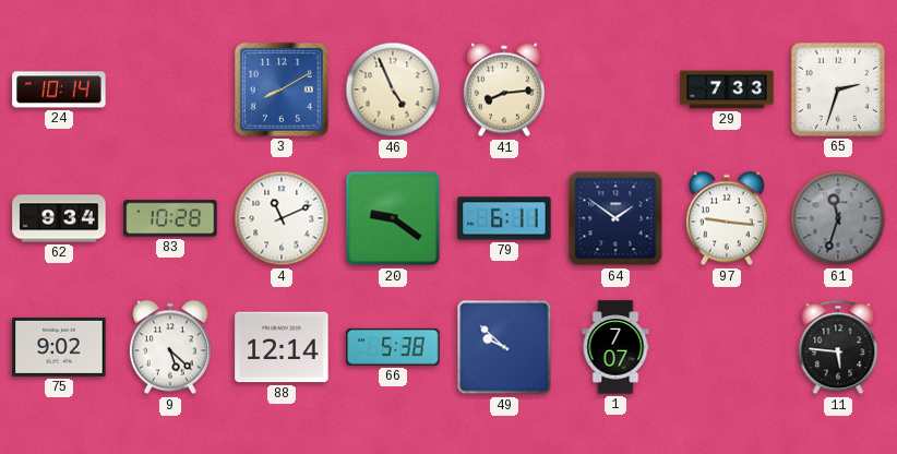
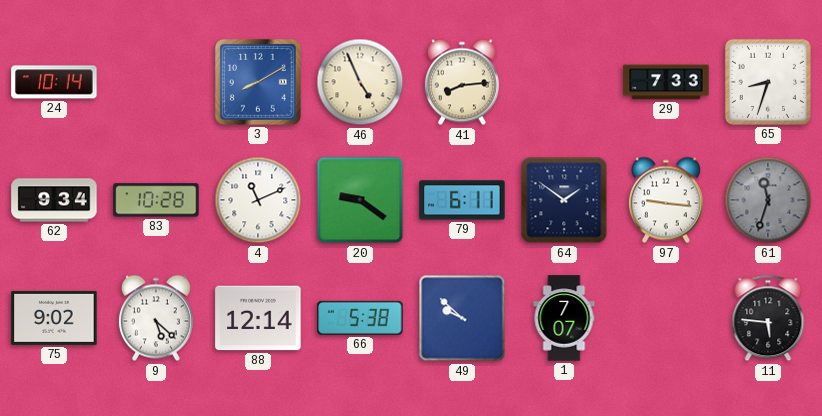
65: 2:33 -> 8:33
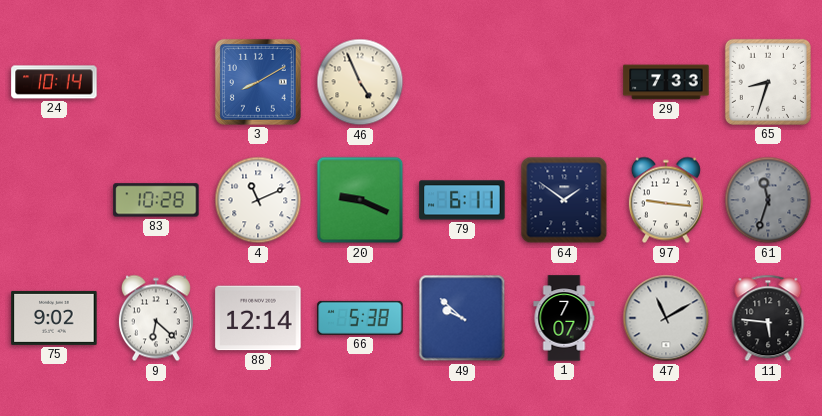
41: 8:14 -> none
62: 9:34 -> none
20: 9:21 -> 9:19
9: 5:22 -> 6:22
47: none -> 11:10
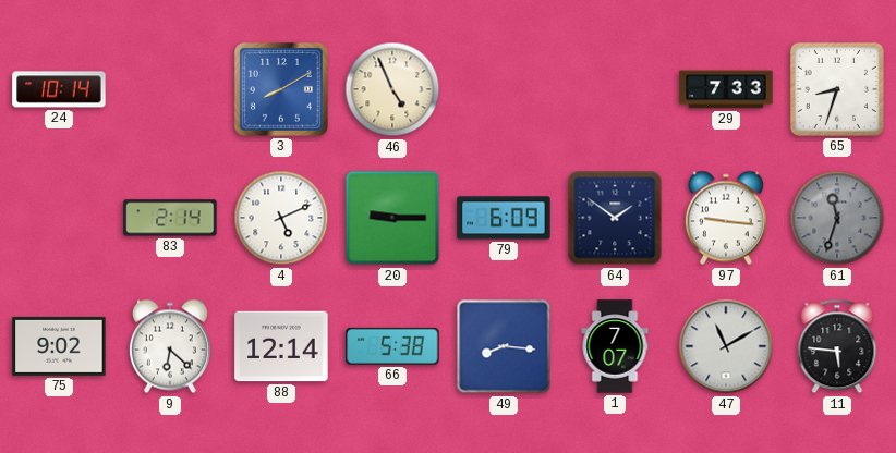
83: 10:28 -> 2:14
4: 11:11 -> 5:11
20: 9:19 -> 9:15
79: 6:11 -> 6:09
49: 9:52 -> 8:16
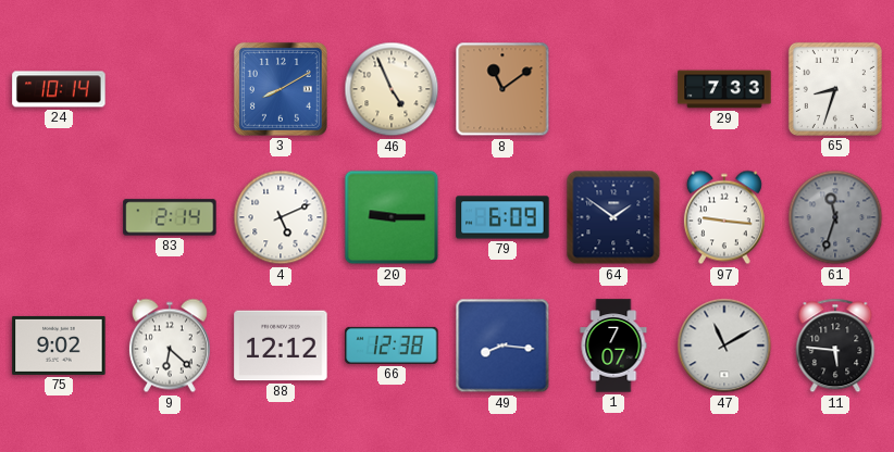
8: none -> 11:09
88: 12:14 -> 12:12
66: 5:38 -> 12:38
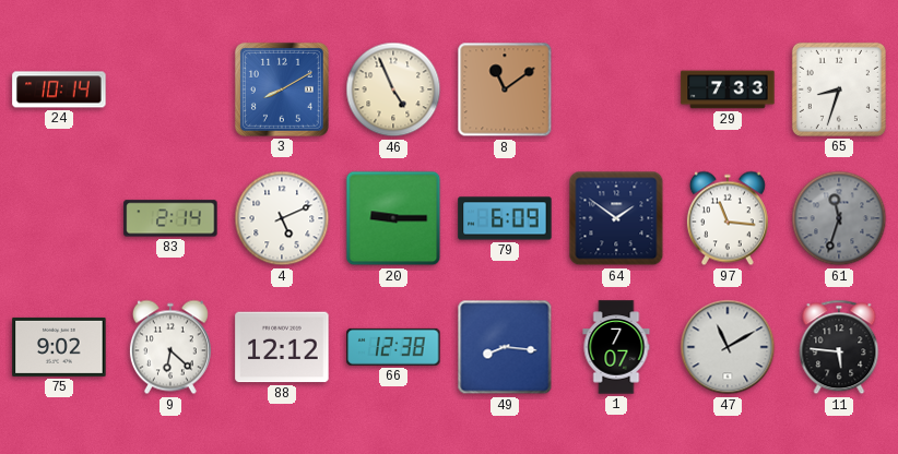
97: 9:16 -> 11:16
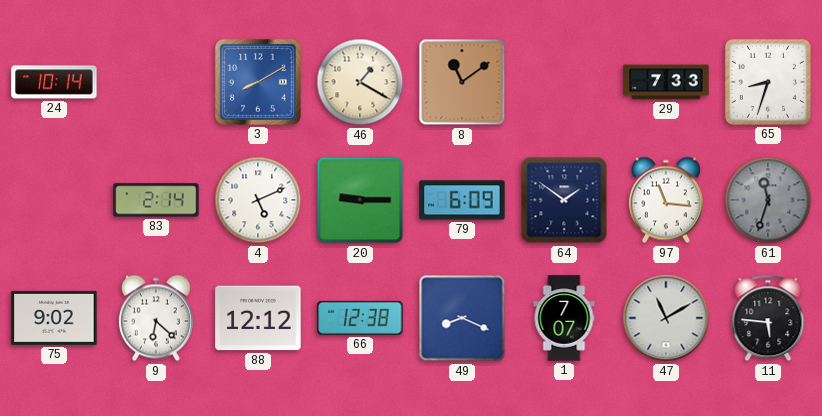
46: 4:56 -> 1:20
49: 8:16 -> 8:19
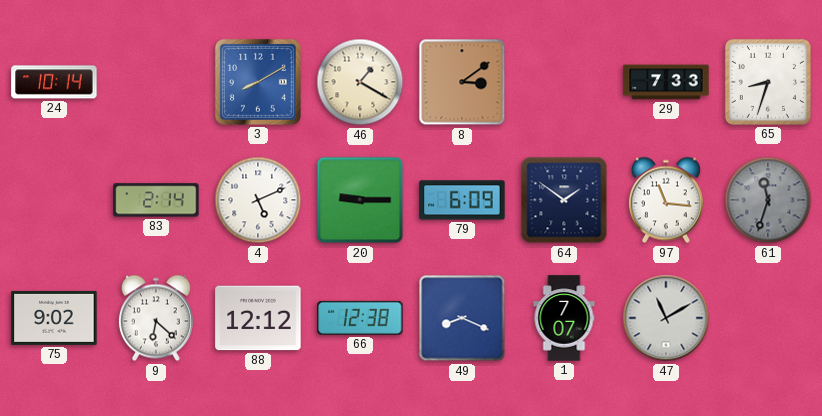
8: 11:09 -> 3:09
11: 5:46 -> none
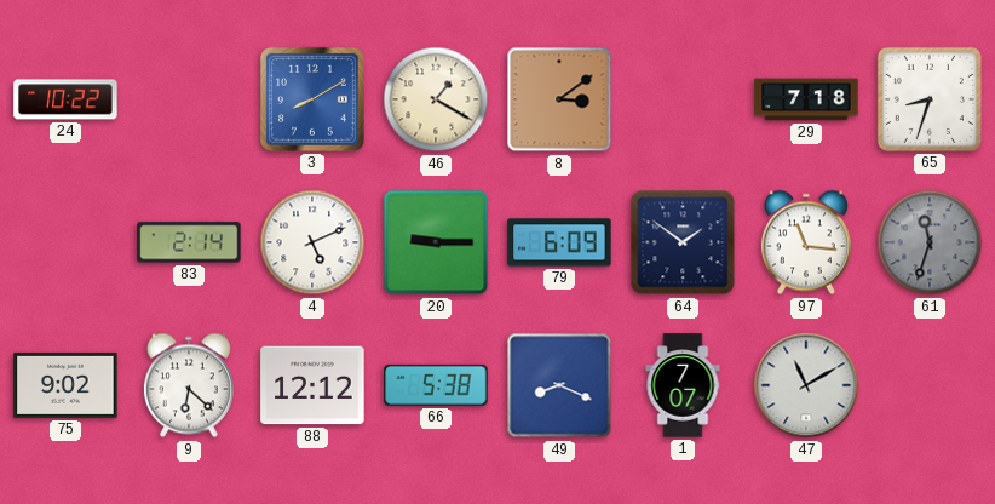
24: 10:14 -> 10:22
29: 7:33 -> 7:18
66: 12:38 -> 5:38
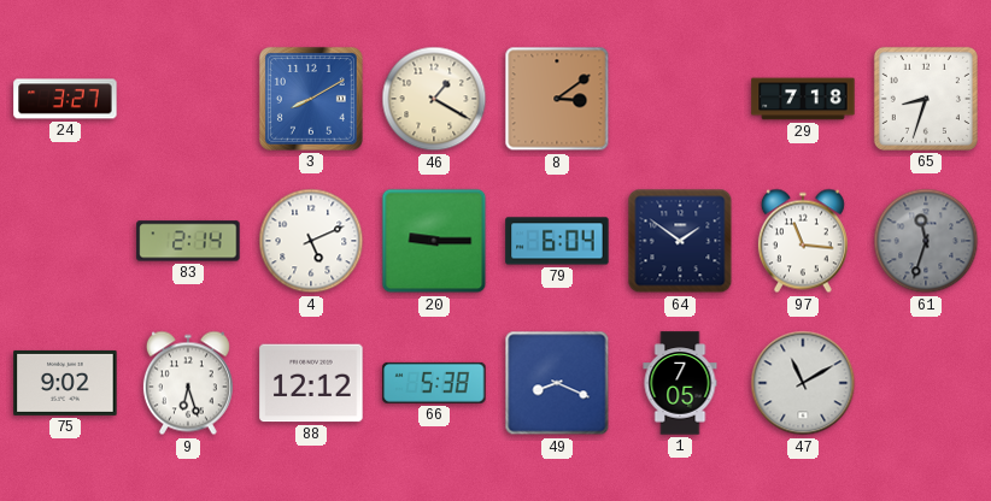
24: 10:22 -> 3:27
79: 6:09 -> 6:04
9: 6:22 -> 6:27
1: 7:07 -> 7:05
